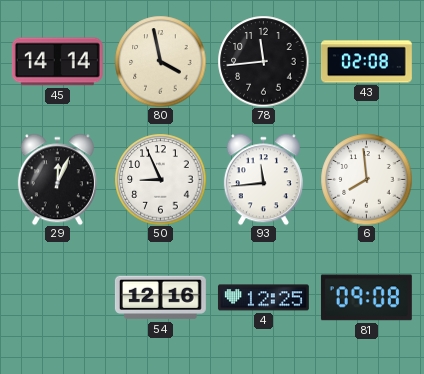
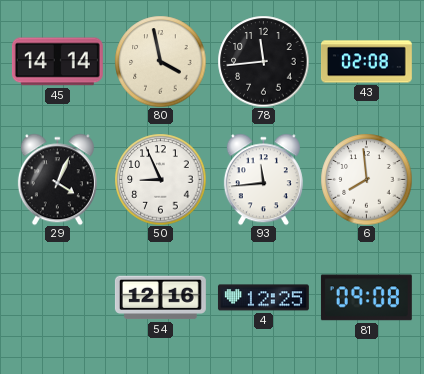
29: 12:04 -> 4:04
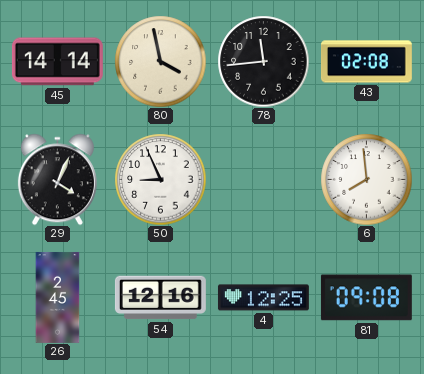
93: 11:44 -> none
26: none -> 2:45
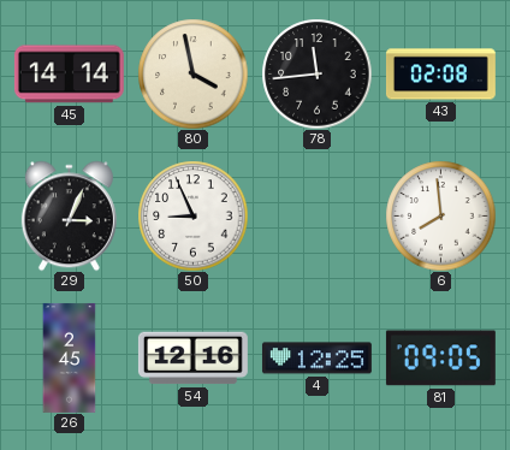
29: 4:04 -> 3:04
81: 09:08 -> 09:05
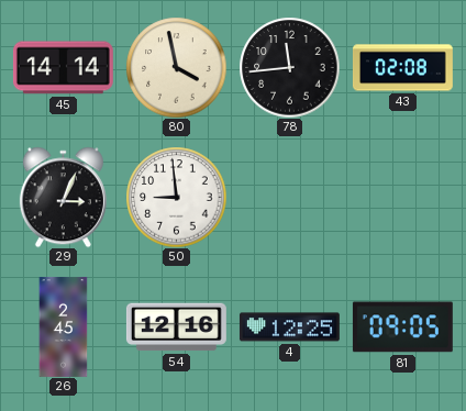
50: 8:56 -> 8:59
6: 7:59 -> none
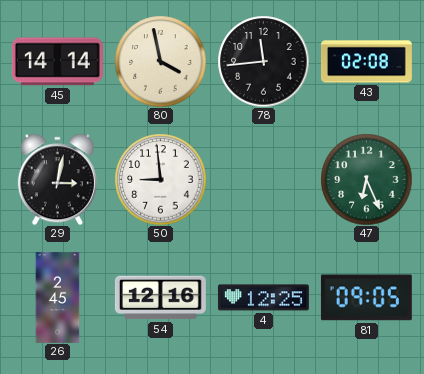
29: 3:04 -> 3:02
47: none -> 6:26
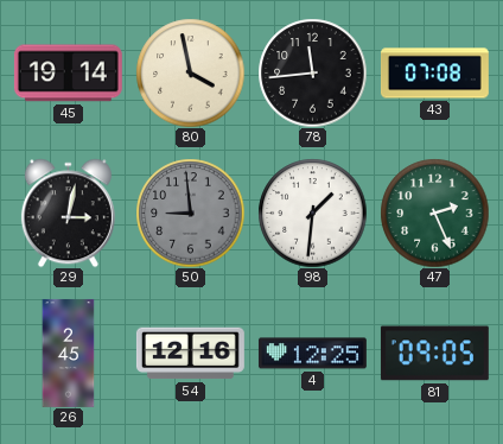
45: 14:14 -> 19:14
43: 02:08 -> 07:08
50 dial: white -> grey
98: none -> 1:31
47: 6:26 -> 2:26
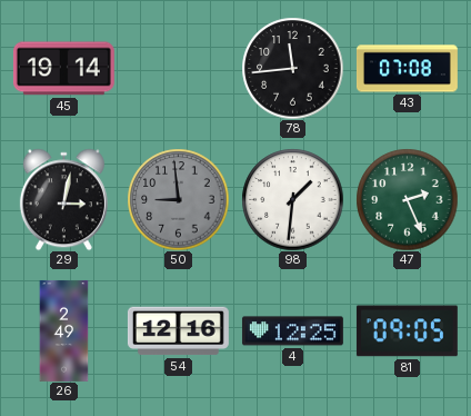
80: 3:58 -> none
26: 2:45 -> 2:49
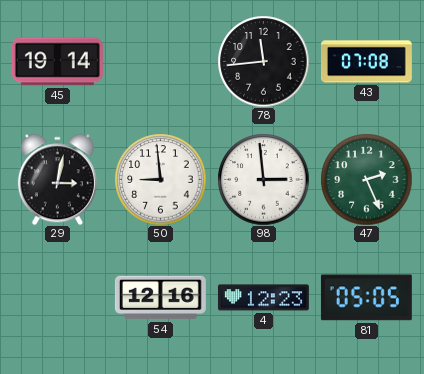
50 dial: grey -> white
98: 1:31 -> 2:59
26: 2:49 -> none
4: 12:25 -> 12:23
81: 09:05 -> 05:05
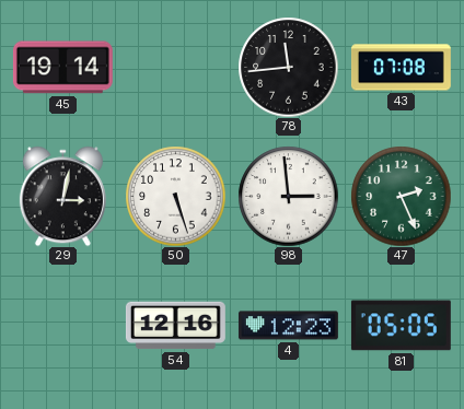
50: 8:59 -> 5:27
